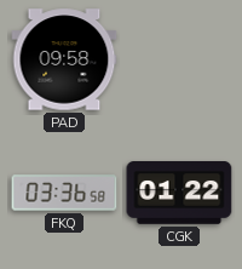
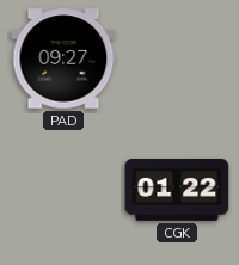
PAD: 09:58 -> 09:27
FKQ: 03:36 -> none
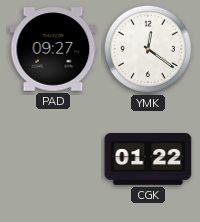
YMK: none -> 12:21
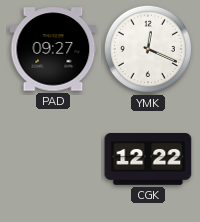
YMK: 12:21 -> 12:19
CGK: 01:22 -> 12:22
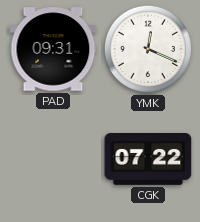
PAD: 09:27 -> 09:31
CGK: 12:22 -> 07:22
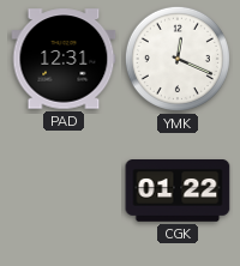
PAD: 09:31 -> 12:31
CGK: 07:22 -> 01:22
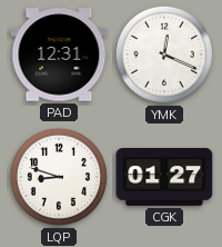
LQP: none -> 8:48
CGK: 01:22 -> 01:27
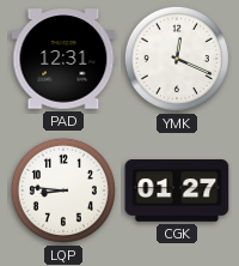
LQP: 8:48 -> 8:46
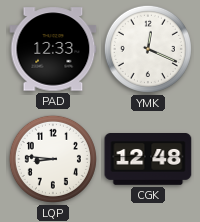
PAD: 12:31 -> 12:33
CGK: 01:27 -> 12:48
